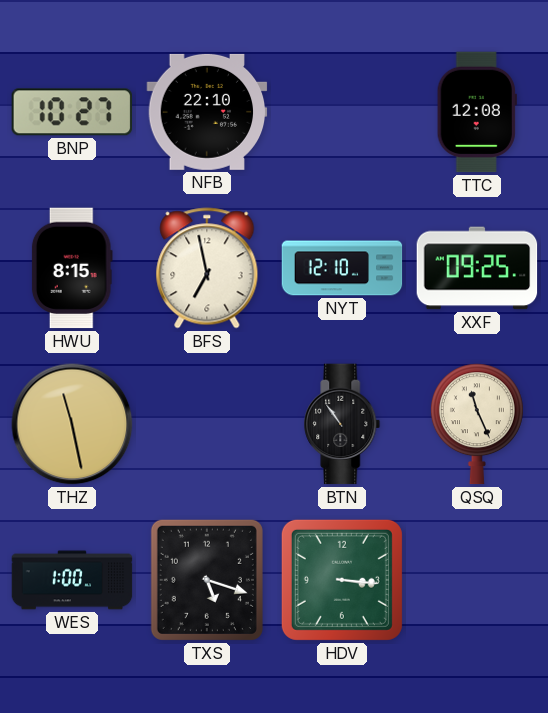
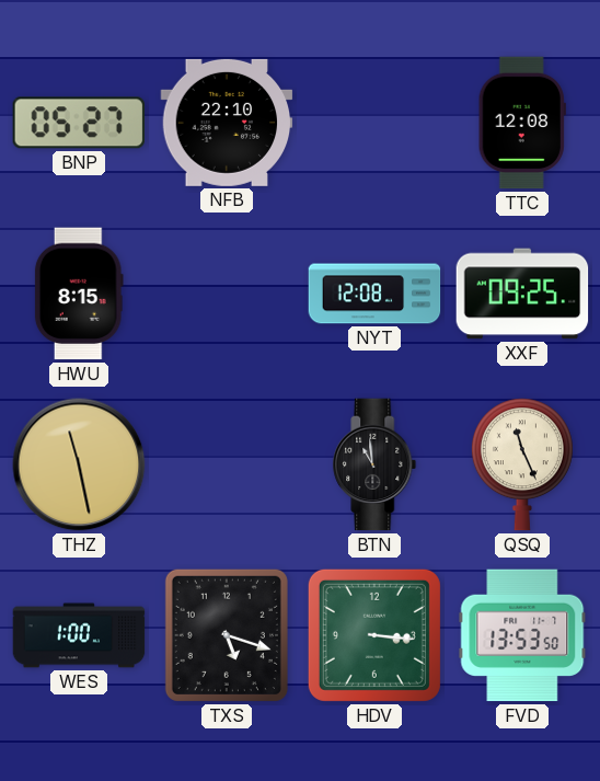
BNP: 10:27 -> 05:27
BFS: 6:58 -> none
NYT: 12:10 -> 12:08
BTN: 10:54 -> 10:59
FVD: none -> 13:53
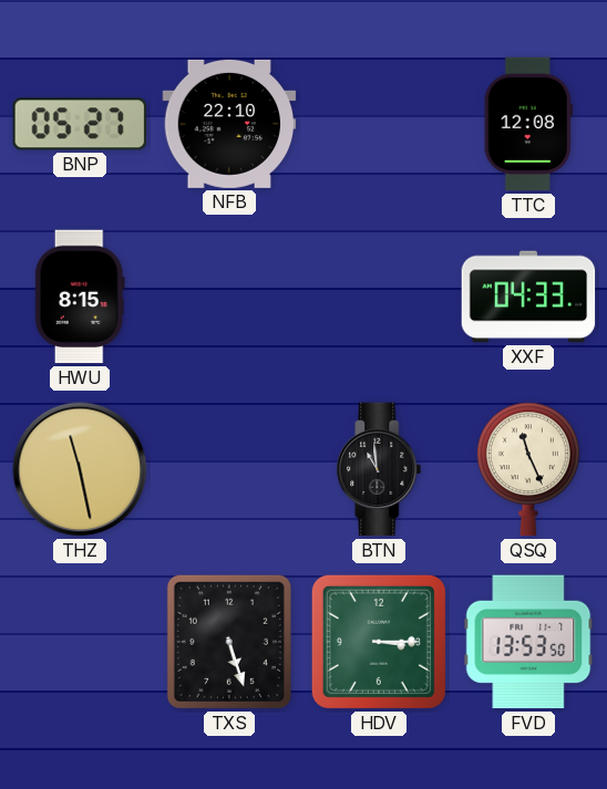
NYT: 12:08 -> none
XXF: 09:25 -> 04:33
WES: 1:00 -> none
TXS: 5:18 -> 5:27
HDV: 3:16 -> 3:15
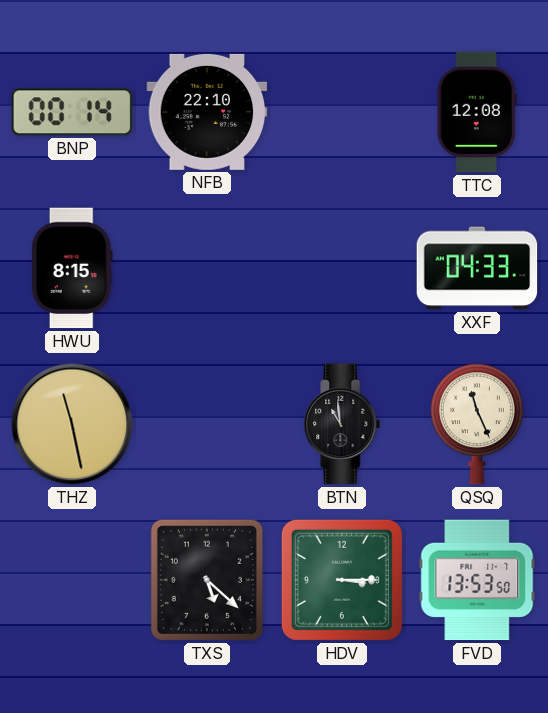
BNP: 05:27 -> 00:14
TXS: 5:27 -> 5:22
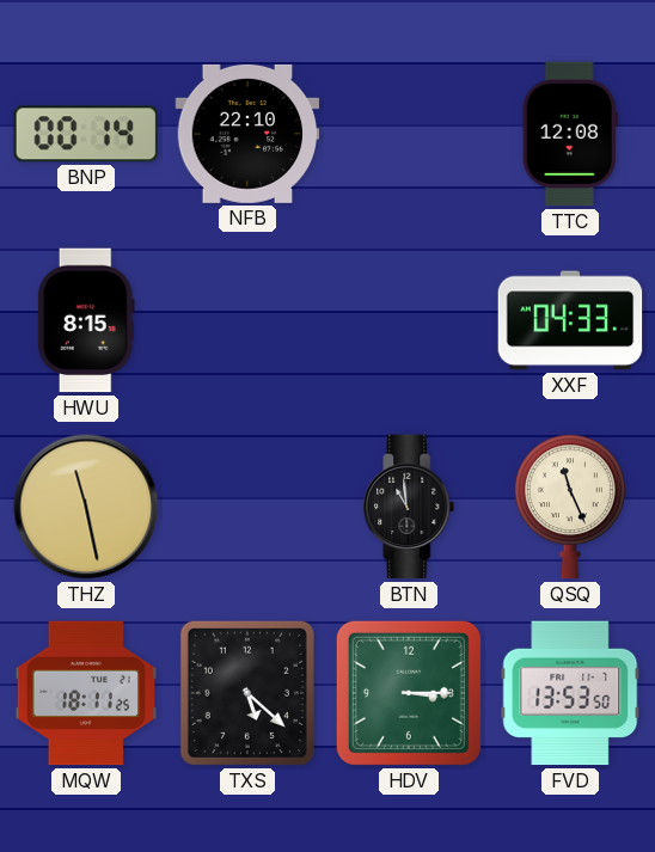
MQW: none -> 18:11
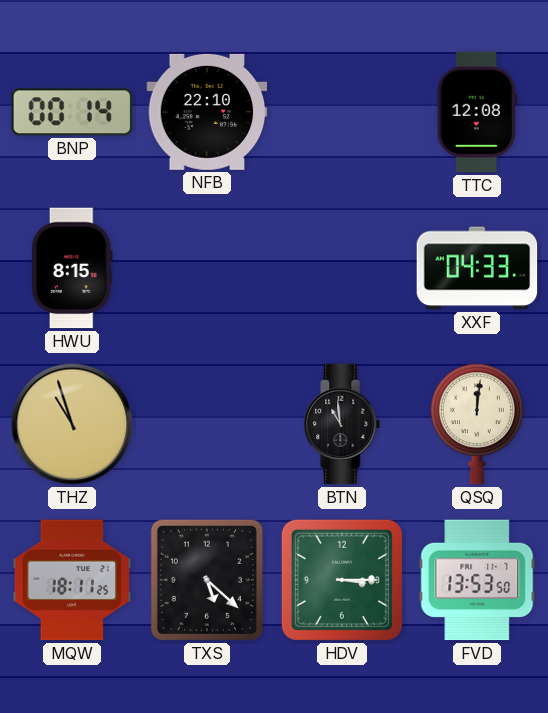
THZ: 11:28 -> 10:57
QSQ: 11:26 -> 12:01
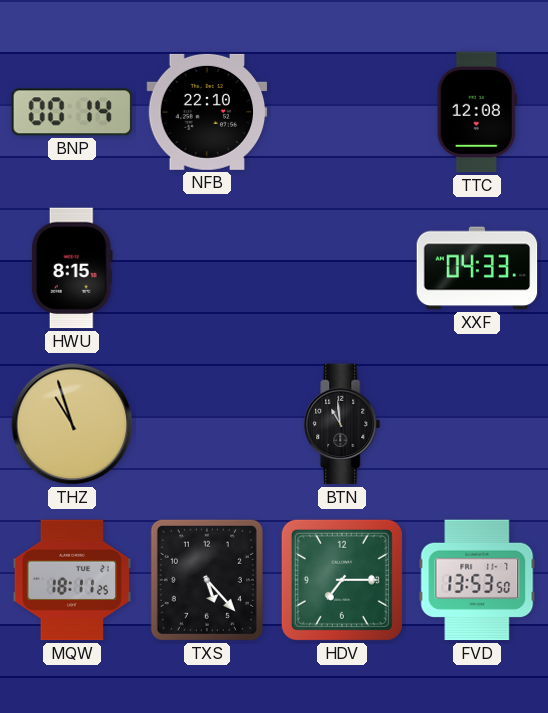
QSQ: 12:01 -> none
TXS: 5:22 -> 5:23
HDV: 3:15 -> 7:15
